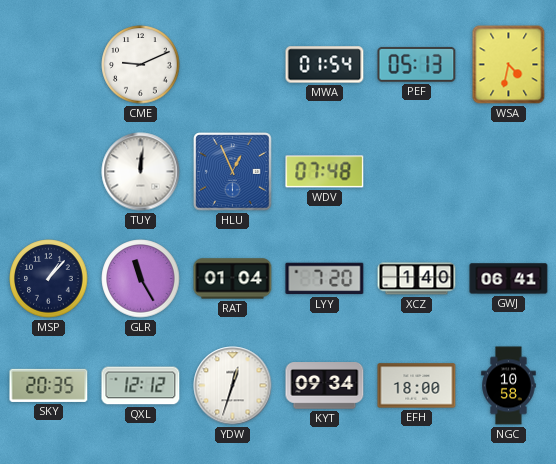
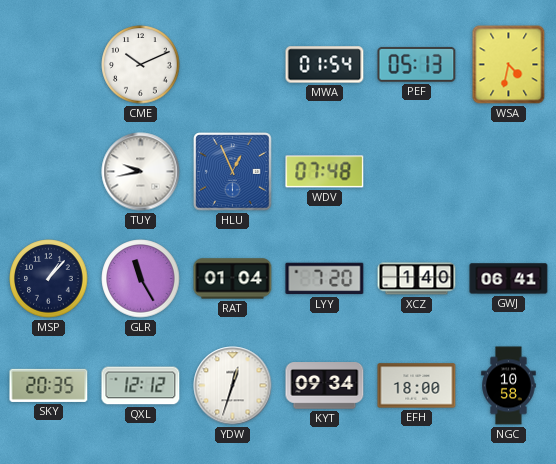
CME: 9:11 -> 10:11
TUY: 12:01 -> 9:43
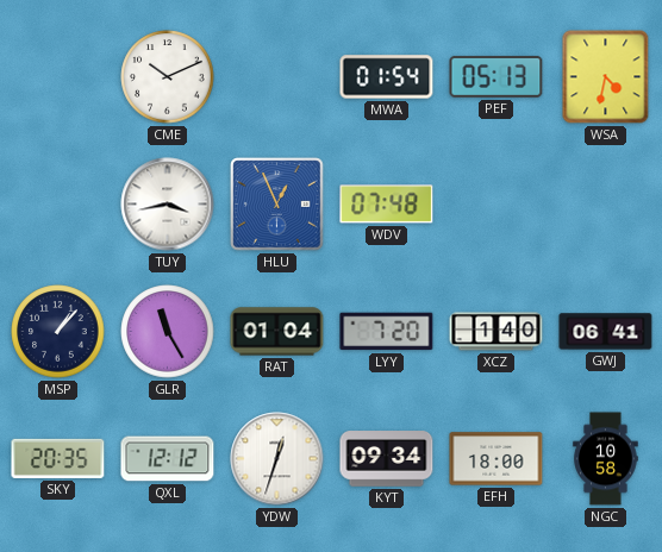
TUY: 9:43 -> 3:43
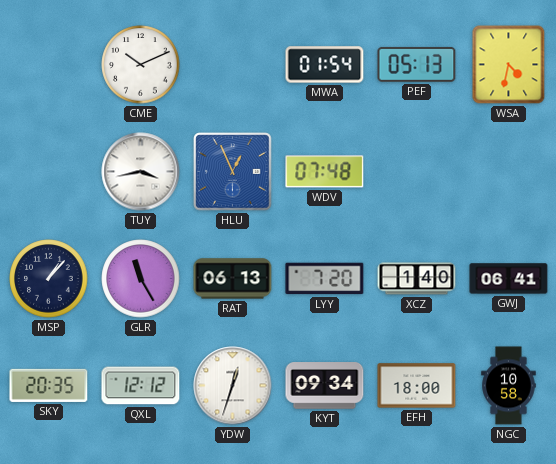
RAT: 01:04 -> 06:13
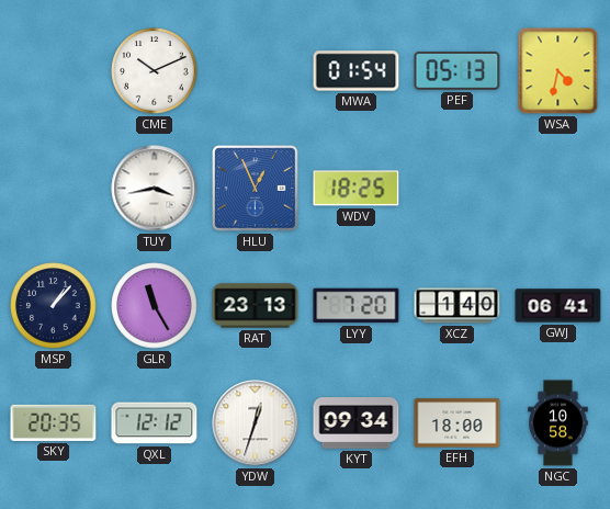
WDV: 07:48 -> 18:25
RAT: 06:13 -> 23:13
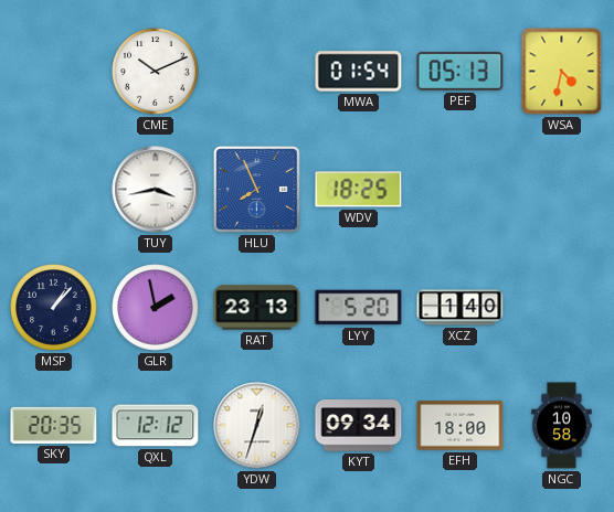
HLU: 12:56 -> 7:56
GLR: 11:25 -> 1:58
LYY: 7:20 -> 5:20
GWJ: 06:41 -> none
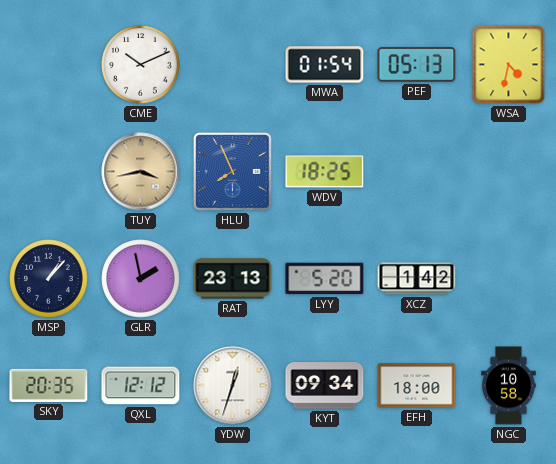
TUY dial: white -> champagne
XCZ: 1:40 -> 1:42
